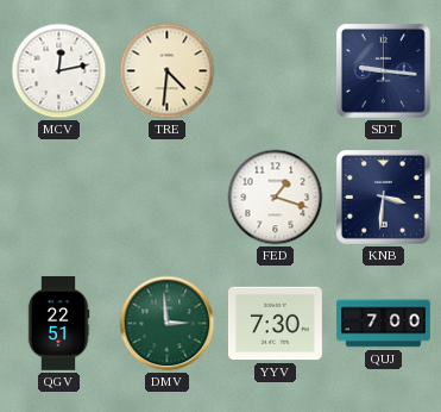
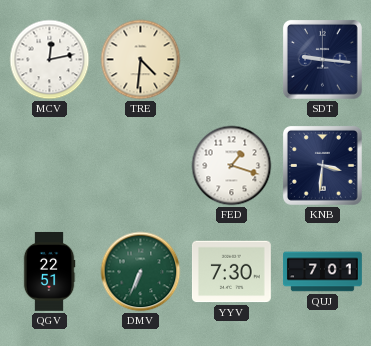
DMV: 2:59 -> 6:34
QUJ: 7:00 -> 7:01
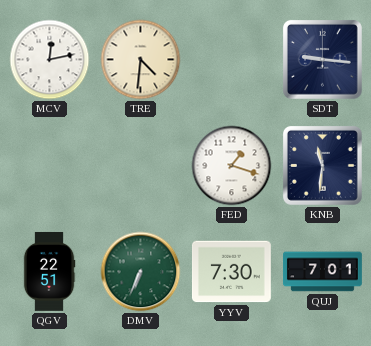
KNB: 3:31 -> 11:31
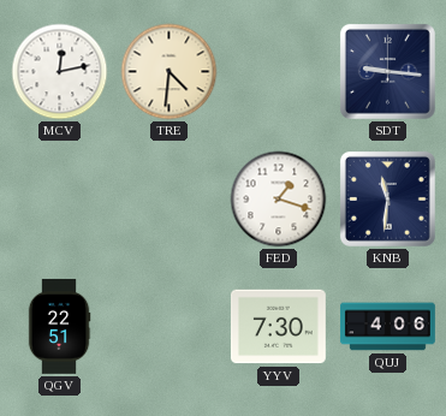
DMV: 6:34 -> none
QUJ: 7:01 -> 4:06
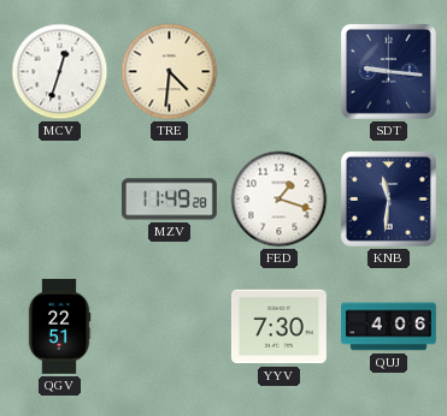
MCV: 12:13 -> 12:33
MZV: none -> 11:49
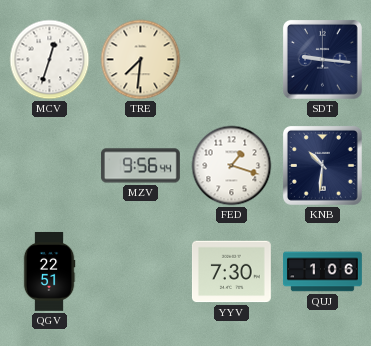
TRE: 4:31 -> 7:31
MZV: 11:49 -> 9:56
KNB: 11:31 -> 10:31
QUJ: 4:06 -> 1:06
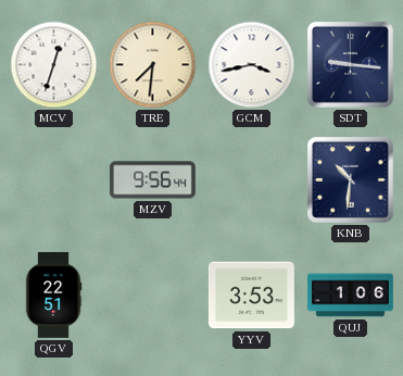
GCM: none -> 3:43
FED: 1:18 -> none
YYV: 7:30 -> 3:53
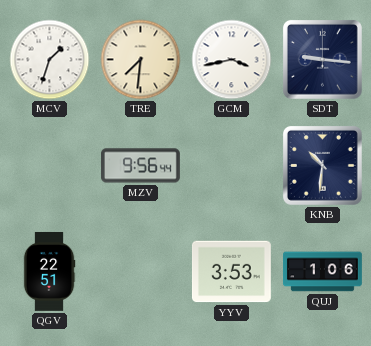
MCV: 12:33 -> 1:33
